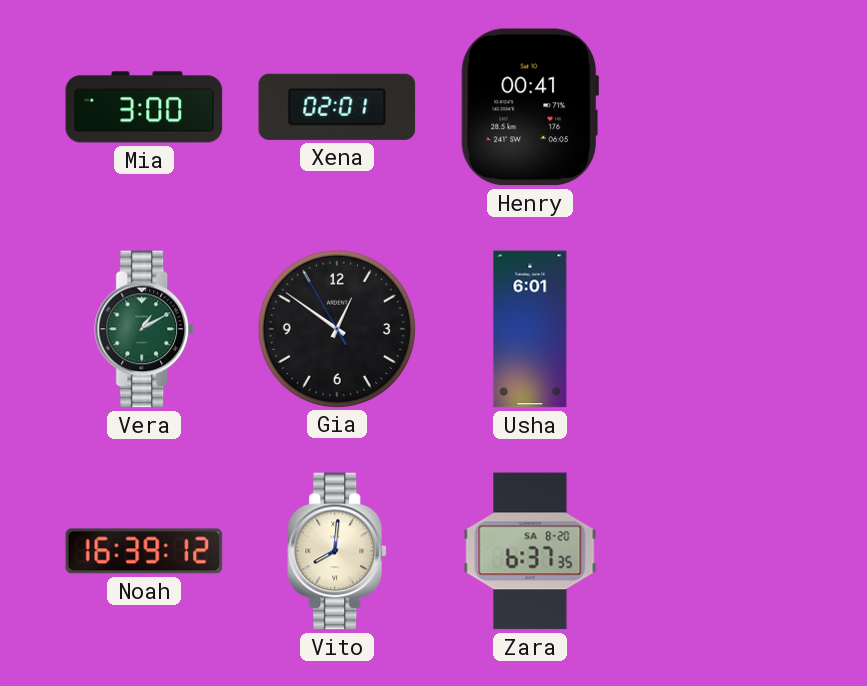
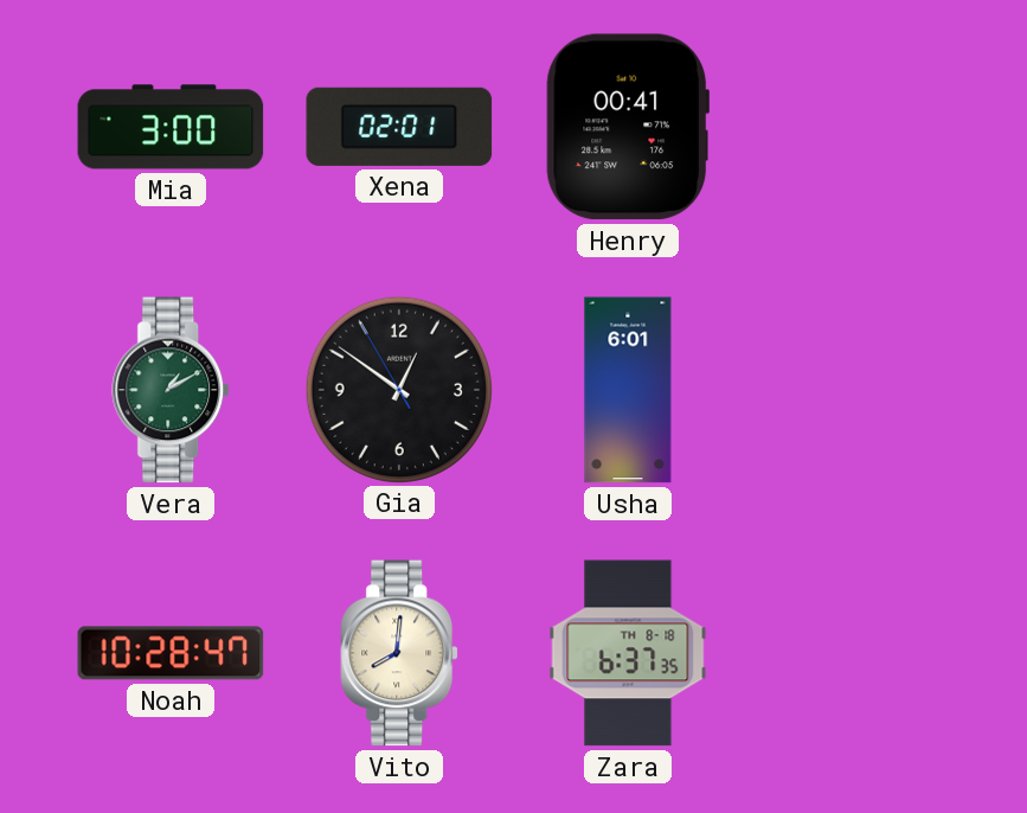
Noah: 16:39 -> 10:28
Zara date: SA 8-20 -> TH 8-18
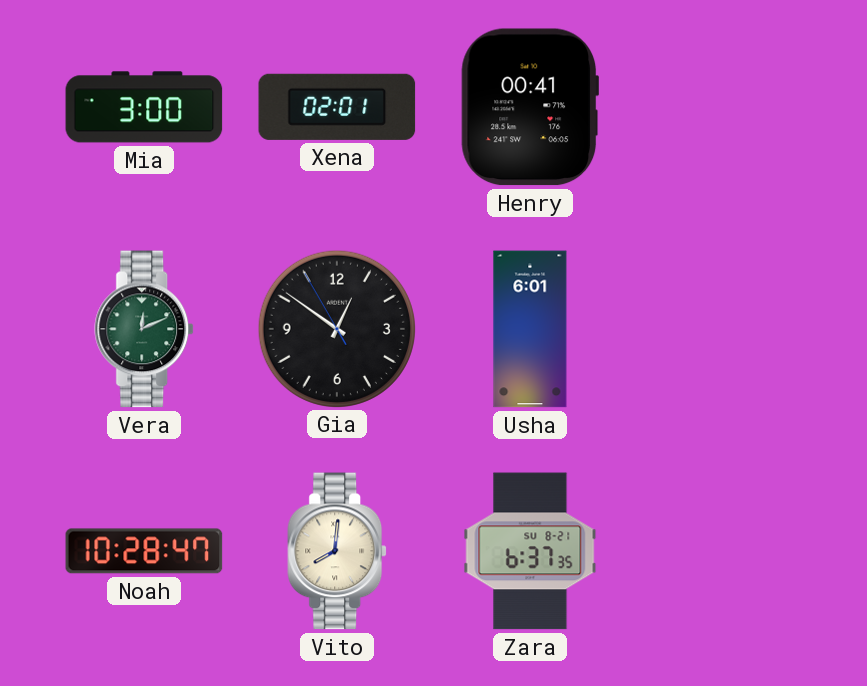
Vera: 1:10 -> 12:11
Zara date: TH 8-18 -> SU 8-21
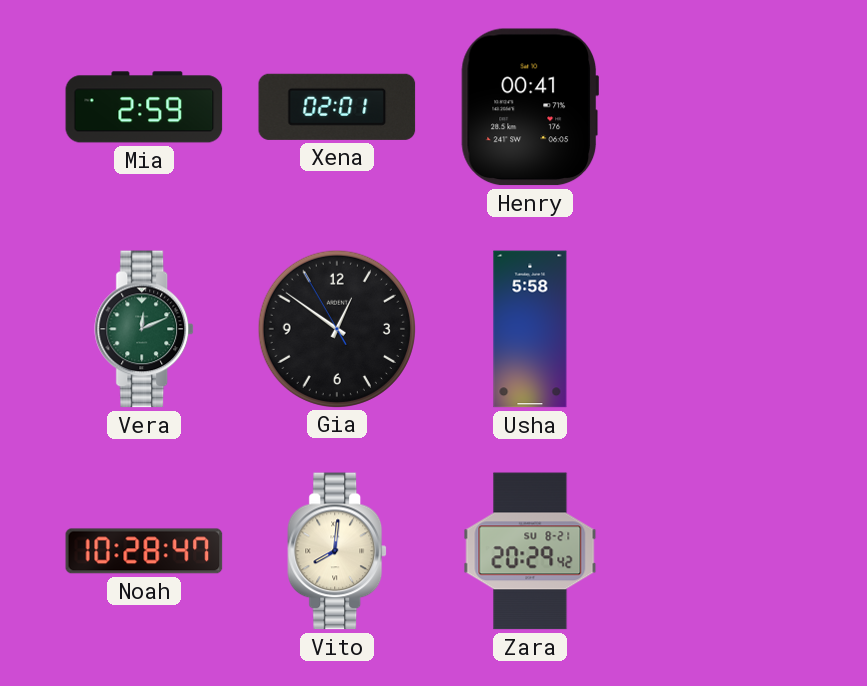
Mia: 3:00 -> 2:59
Usha: 6:01 -> 5:58
Zara: 6:37 -> 20:29
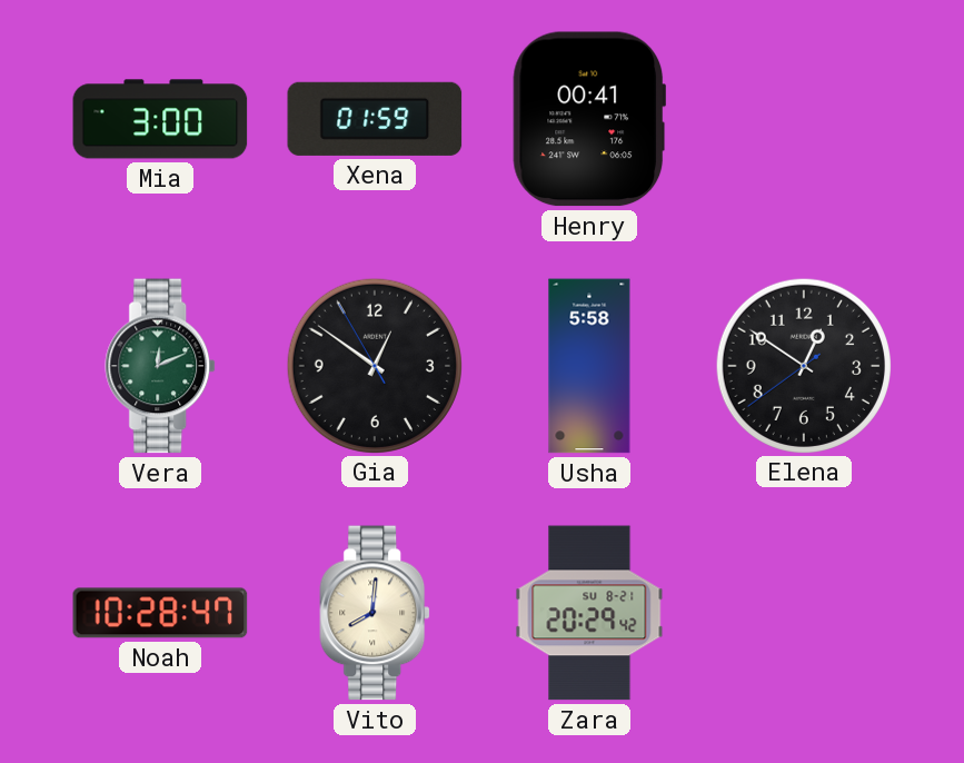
Mia: 2:59 -> 3:00
Xena: 02:01 -> 01:59
Elena: none -> 12:50
